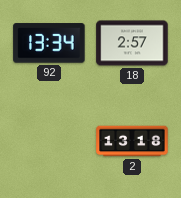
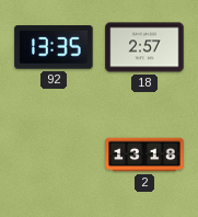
92: 13:34 -> 13:35
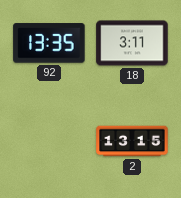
18: 2:57 -> 3:11
2: 13:18 -> 13:15
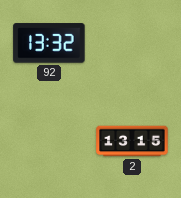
92: 13:35 -> 13:32
18: 3:11 -> none
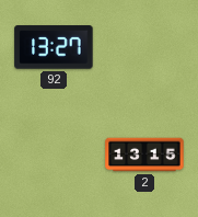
92: 13:32 -> 13:27
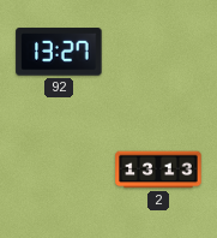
2: 13:15 -> 13:13
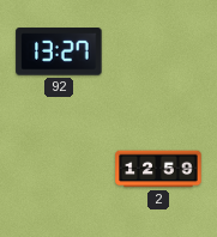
2: 13:13 -> 12:59
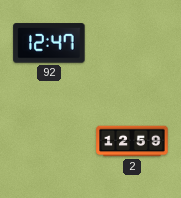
92: 13:27 -> 12:47
